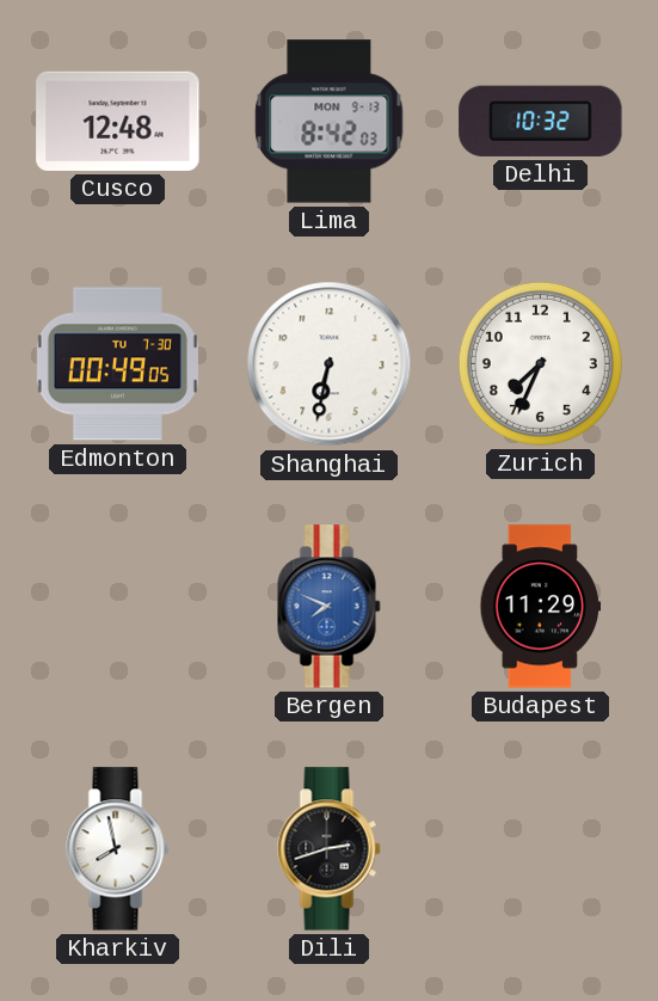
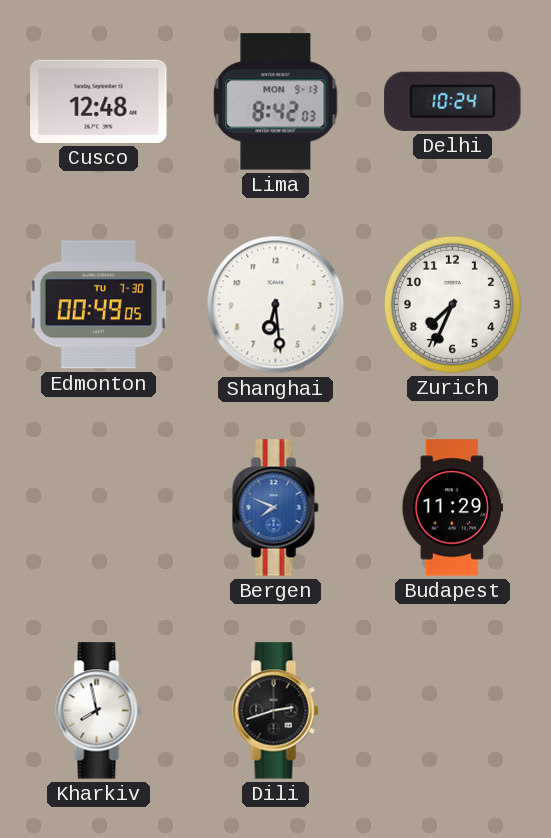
Delhi: 10:32 -> 10:24
Shanghai: 6:32 -> 6:29
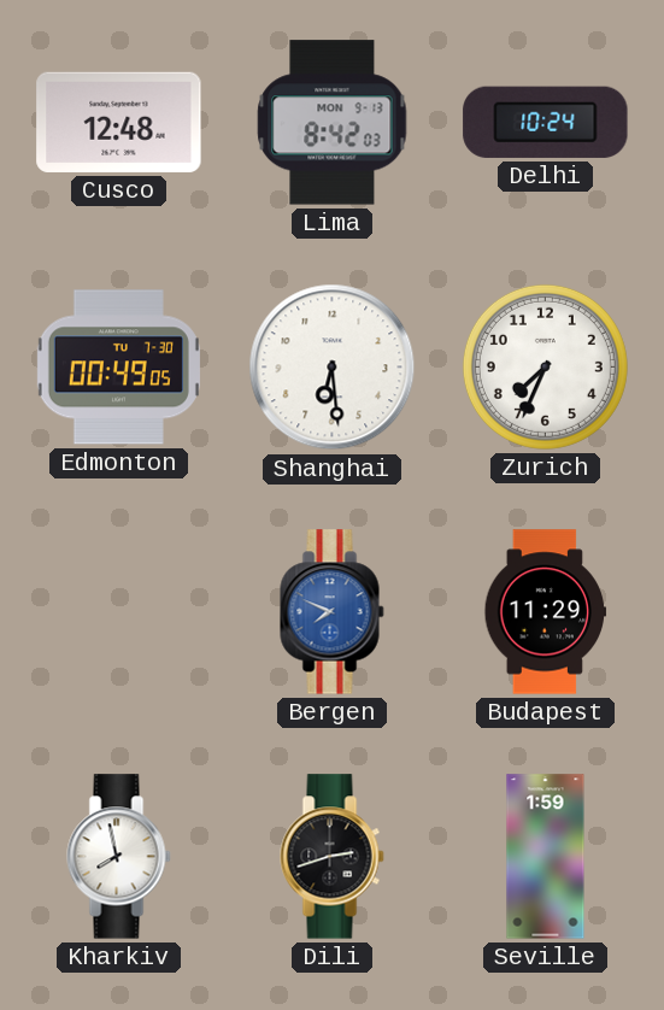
Seville: none -> 1:59
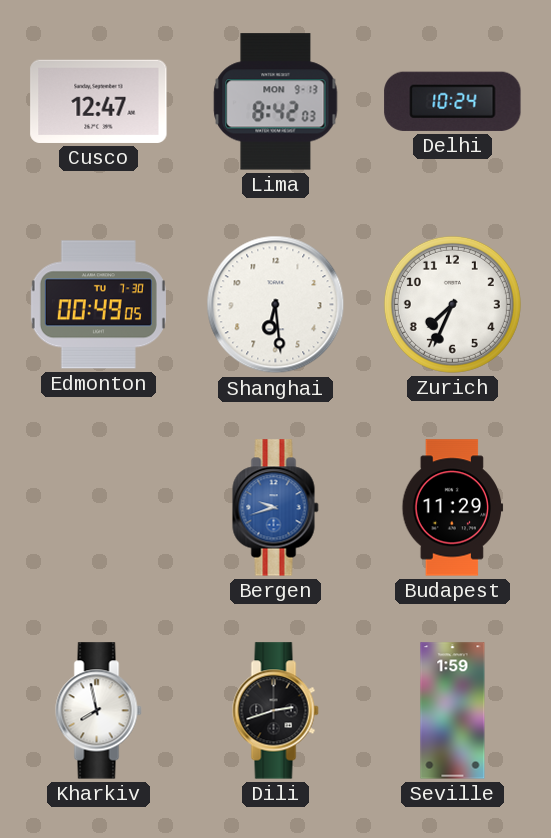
Cusco: 12:48 -> 12:47
Bergen: 7:49 -> 9:42
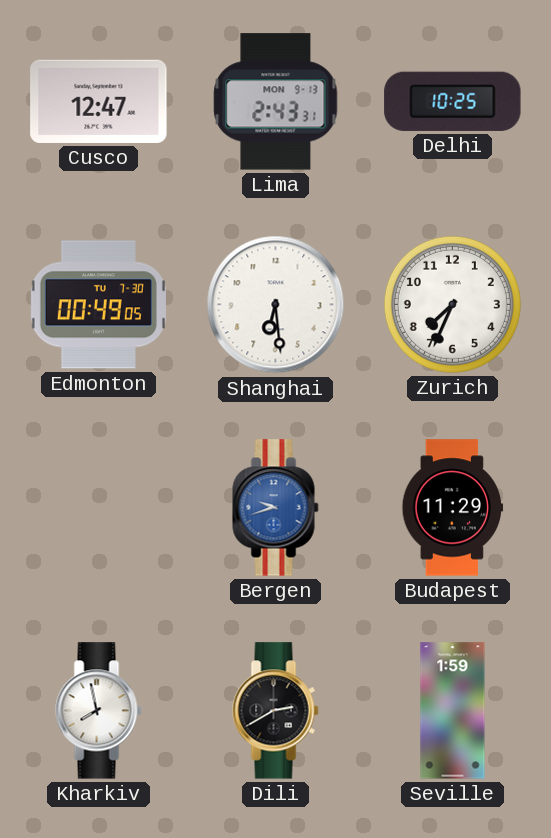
Lima: 8:42 -> 2:43
Delhi: 10:24 -> 10:25
Dili: 2:42 -> 2:40
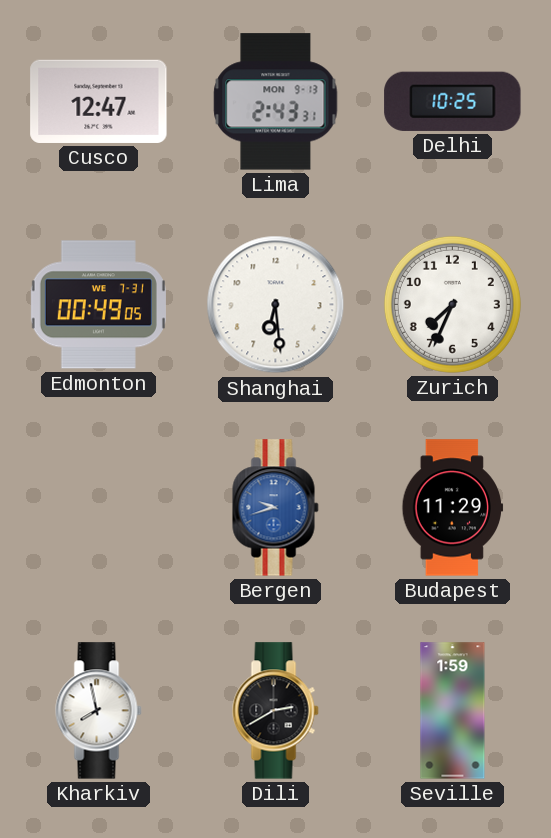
Edmonton date: TU 7-30 -> WE 7-31
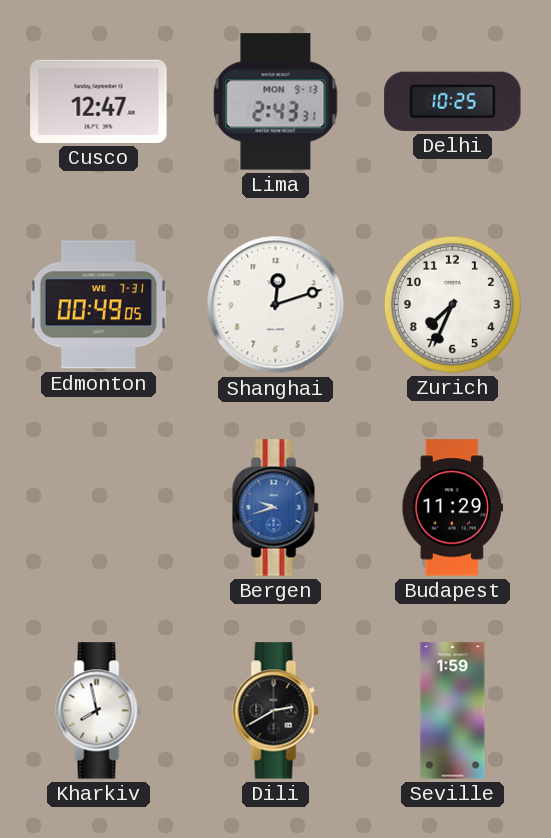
Shanghai: 6:29 -> 12:12
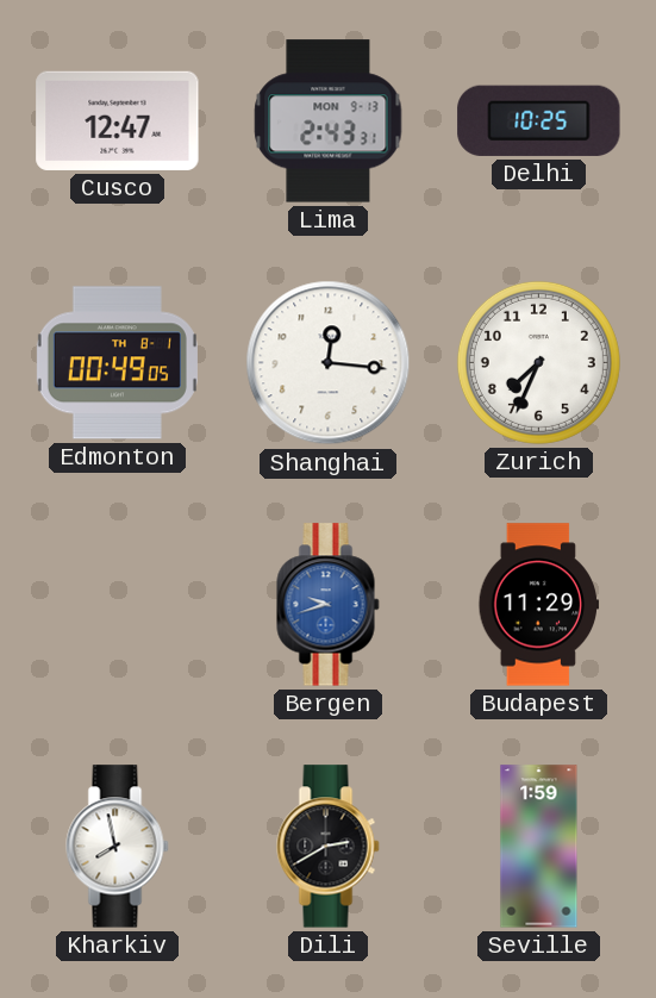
Edmonton date: WE 7-31 -> TH 8-1
Shanghai: 12:12 -> 12:16
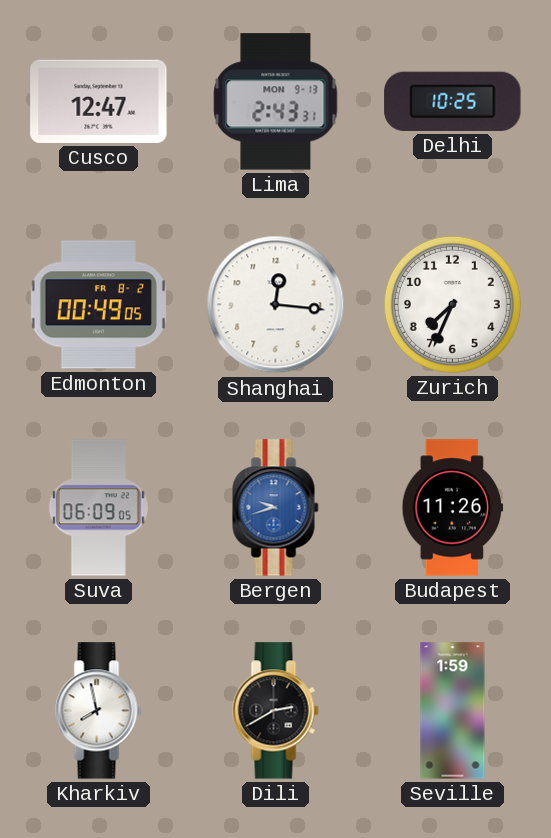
Edmonton date: TH 8-1 -> FR 8-2
Suva: none -> 06:09
Budapest: 11:29 -> 11:26
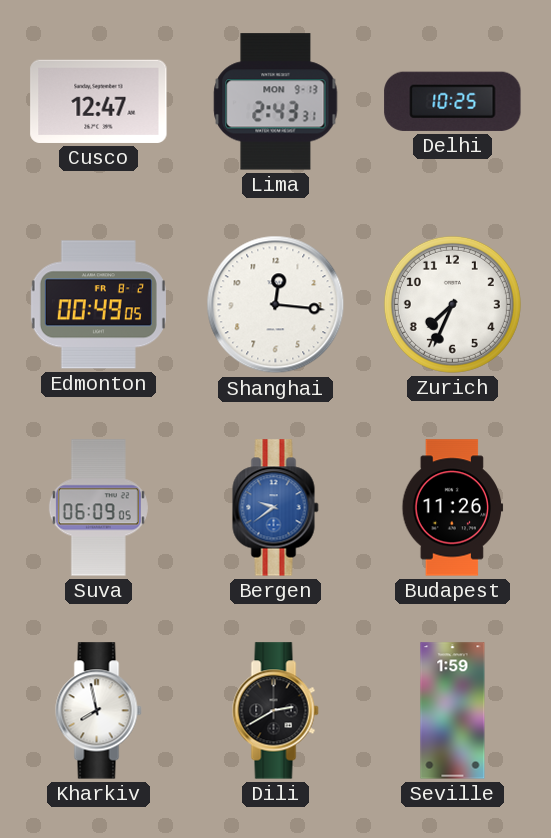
Bergen: 9:42 -> 9:39
